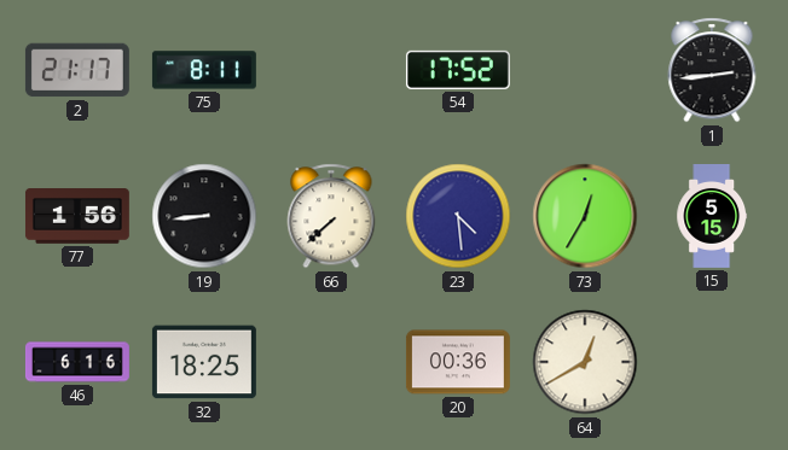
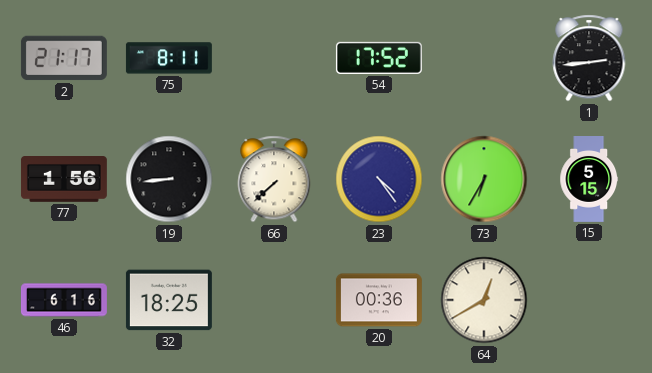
23: 4:29 -> 4:24
73: 12:35 -> 6:35
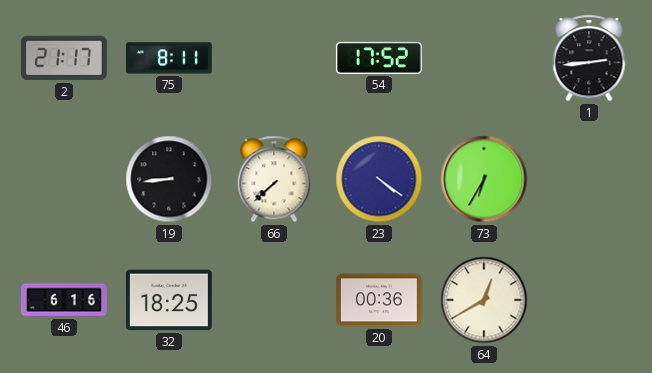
77: 1:56 -> none
23: 4:24 -> 4:21
15: 5:15 -> none
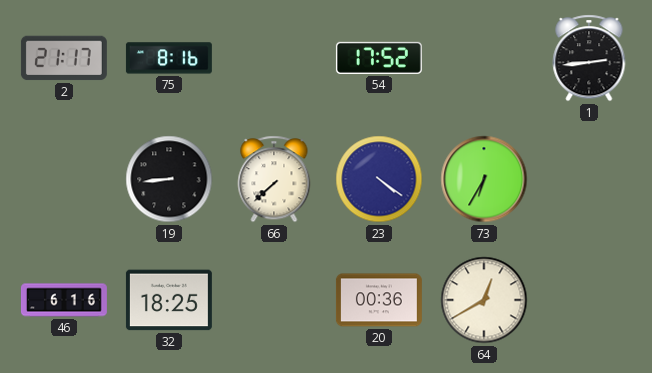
75: 8:11 -> 8:16
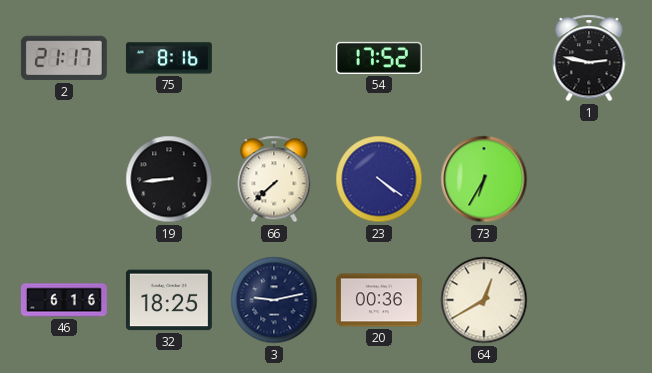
1: 2:44 -> 2:47
3: none -> 9:13
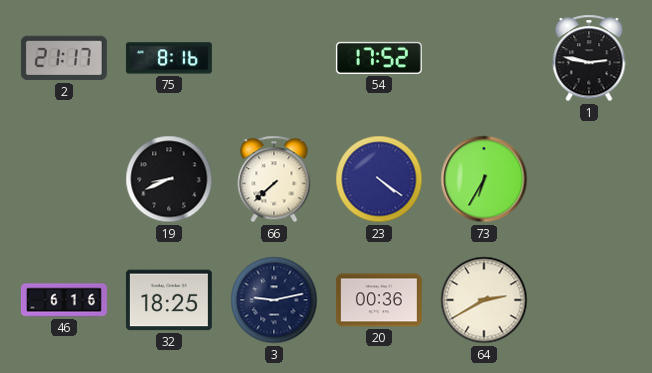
19: 8:44 -> 8:41
64: 12:40 -> 2:40
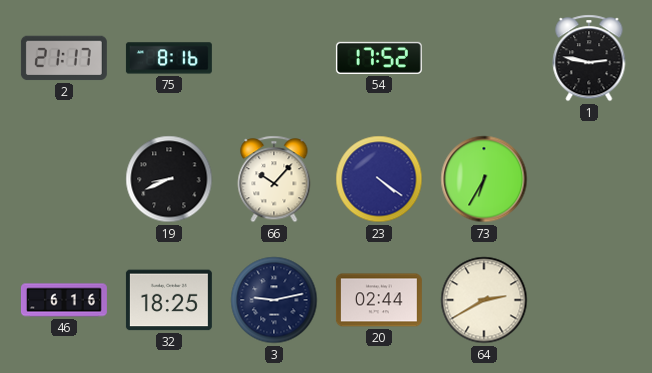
66: 7:38 -> 10:07
20: 00:36 -> 02:44
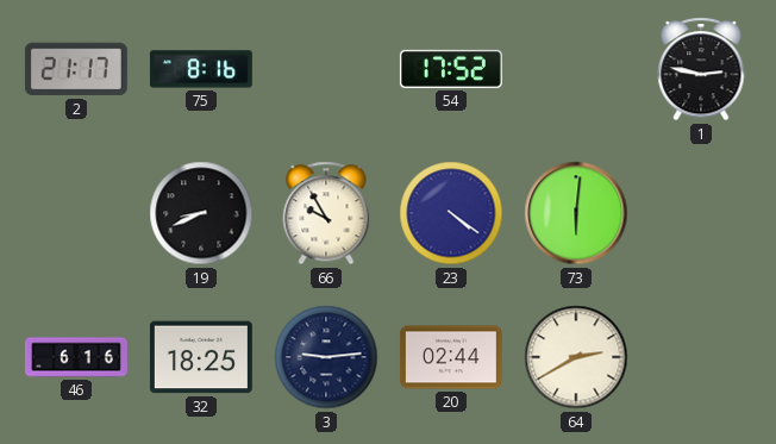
66: 10:07 -> 9:55
73: 6:35 -> 6:01
3: 9:13 -> 9:14
